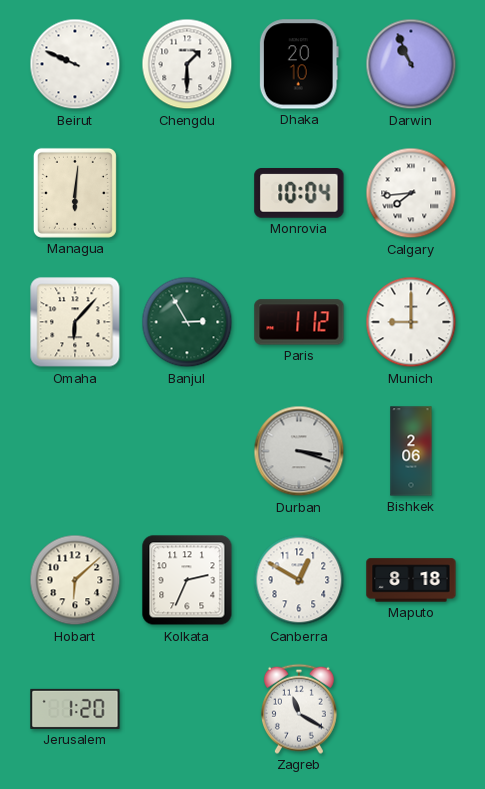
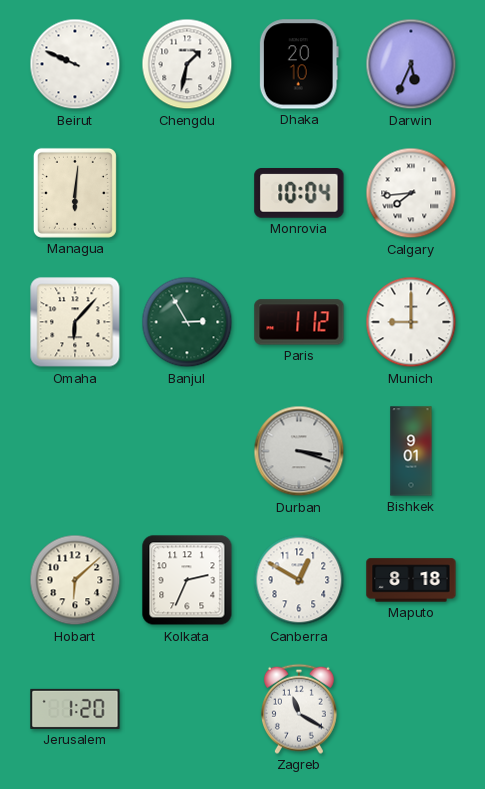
Chengdu: 1:30 -> 1:32
Darwin: 10:56 -> 5:34
Bishkek: 2:06 -> 9:01
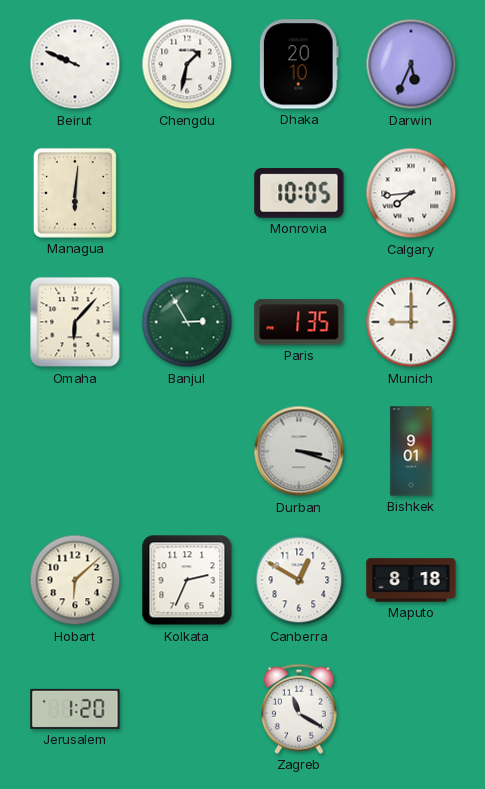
Monrovia: 10:04 -> 10:05
Paris: 1:12 -> 1:35
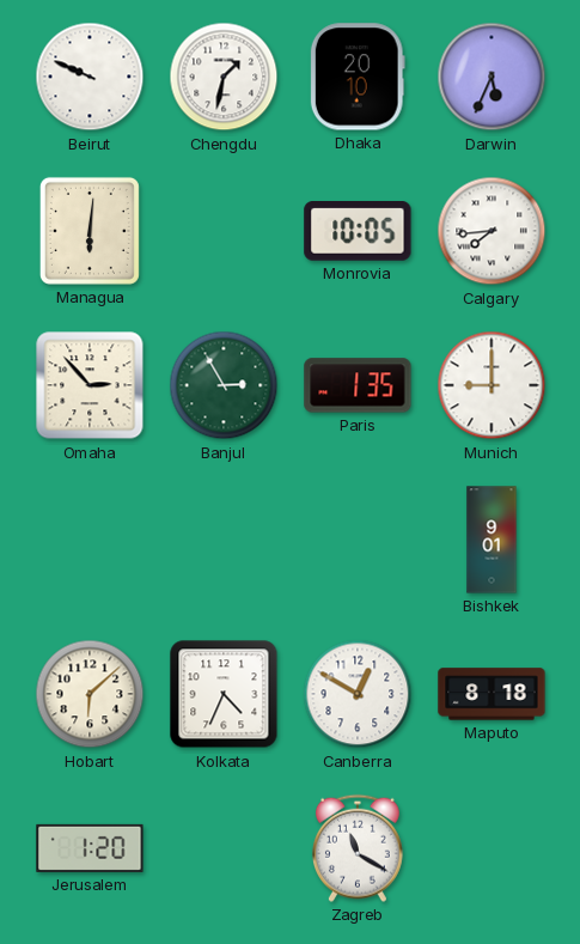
Omaha: 6:07 -> 2:53
Durban: 3:18 -> none
Kolkata: 2:34 -> 4:34
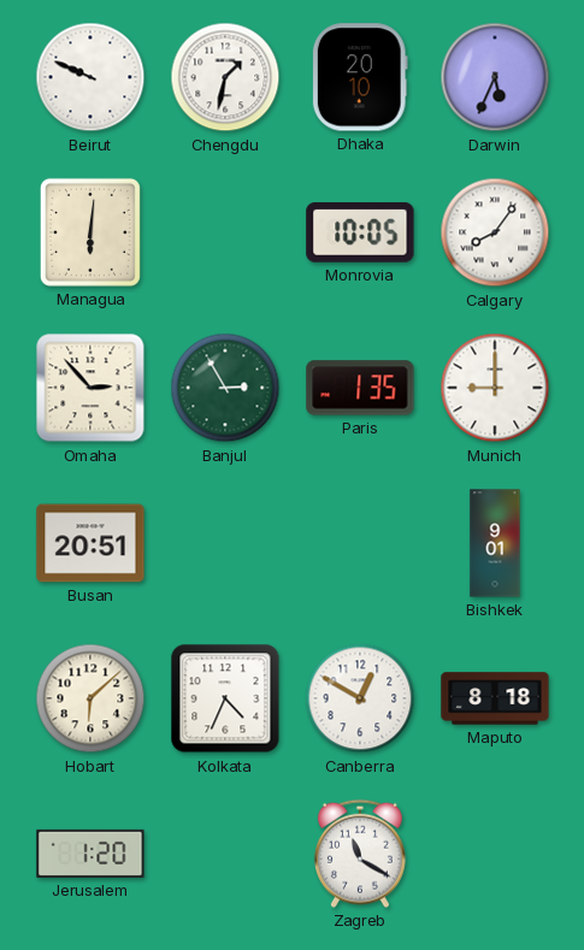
Calgary: 7:44 -> 8:06
Busan: none -> 20:51
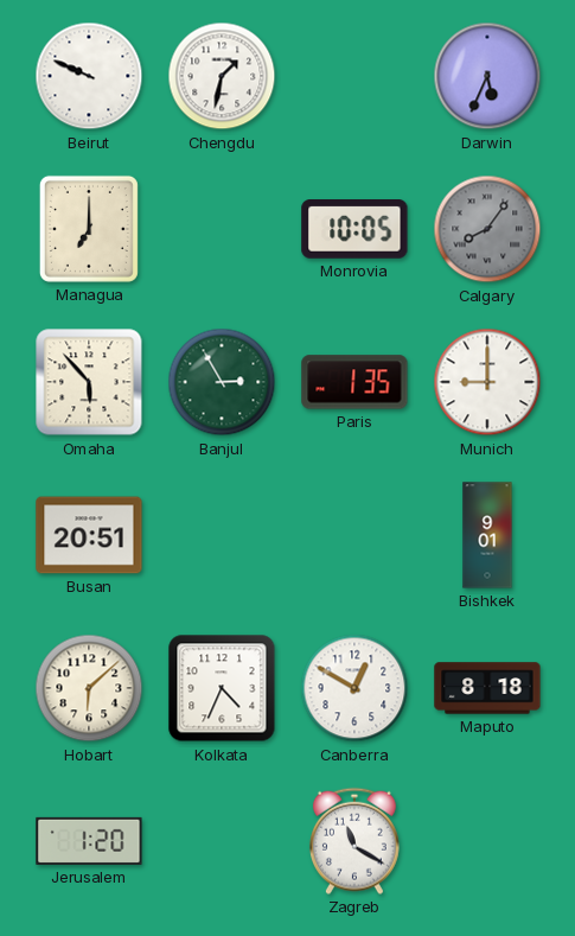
Dhaka: 20:10 -> none
Managua: 6:01 -> 7:00
Calgary dial: white -> grey
Omaha: 2:53 -> 5:53
